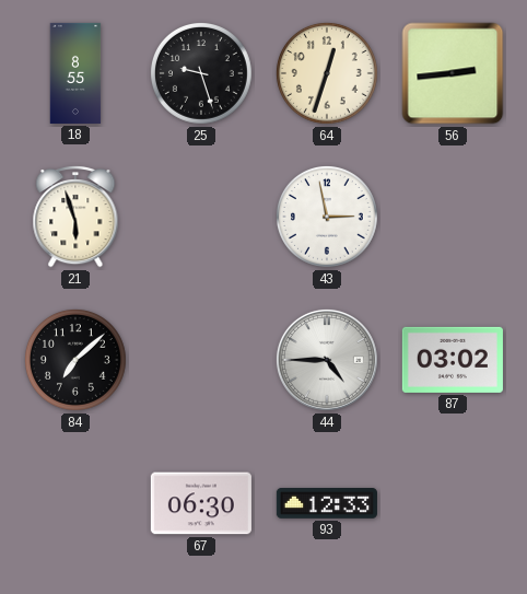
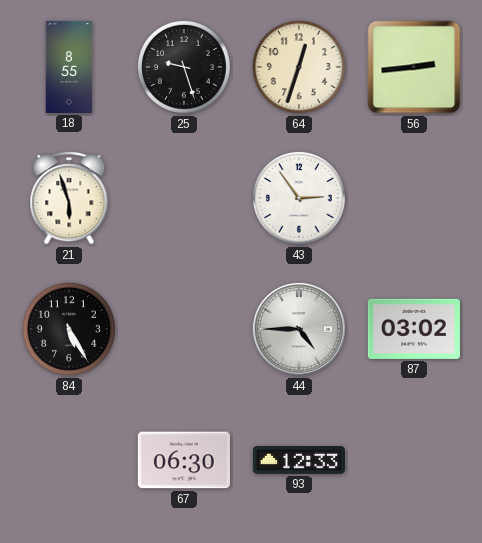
43: 2:58 -> 2:54
84: 7:08 -> 5:25
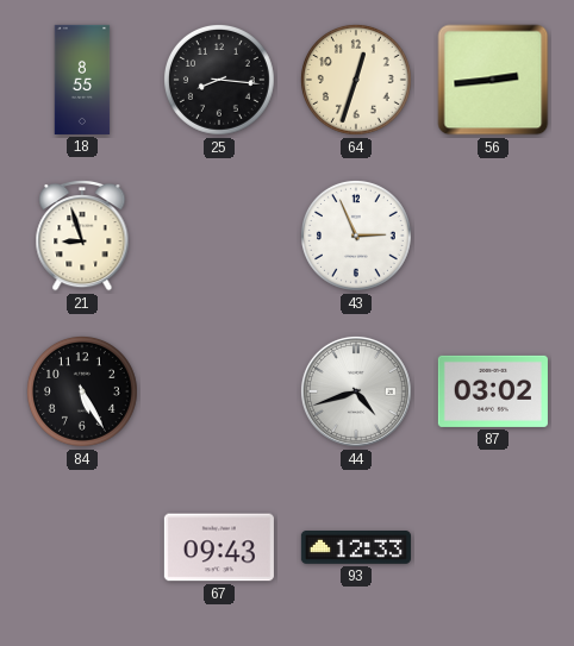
25: 9:27 -> 8:16
21: 5:57 -> 8:57
43: 2:54 -> 2:56
44: 4:45 -> 4:42
67: 06:30 -> 09:43
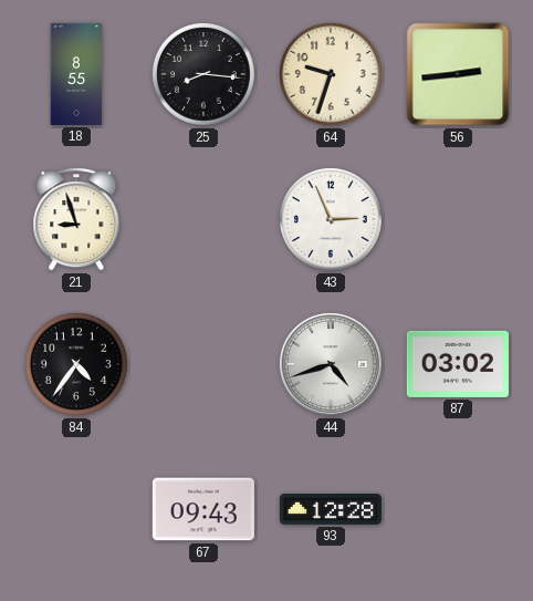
64: 12:33 -> 9:33
84: 5:25 -> 4:36
93: 12:33 -> 12:28
